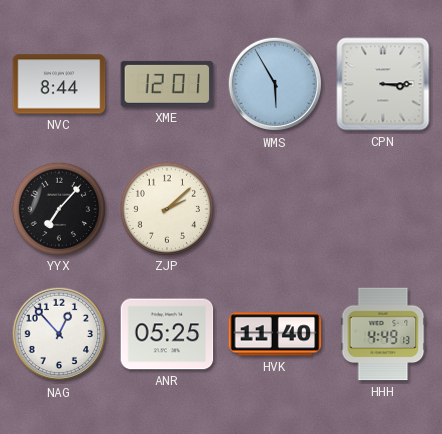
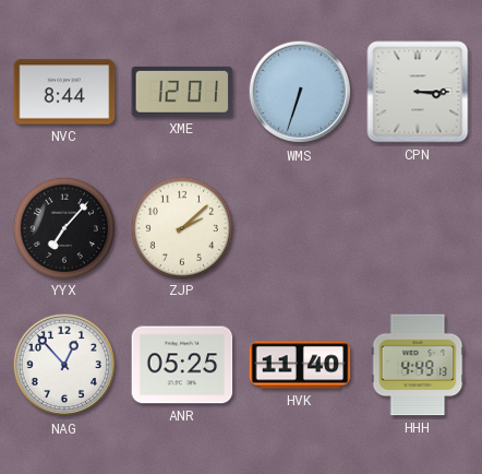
WMS: 5:55 -> 6:33
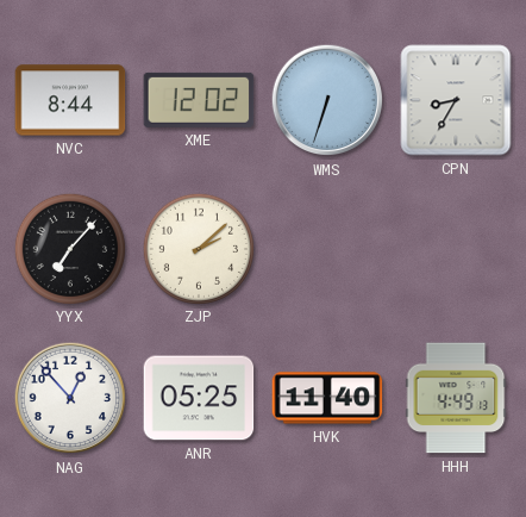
XME: 12:01 -> 12:02
CPN: 3:15 -> 8:35
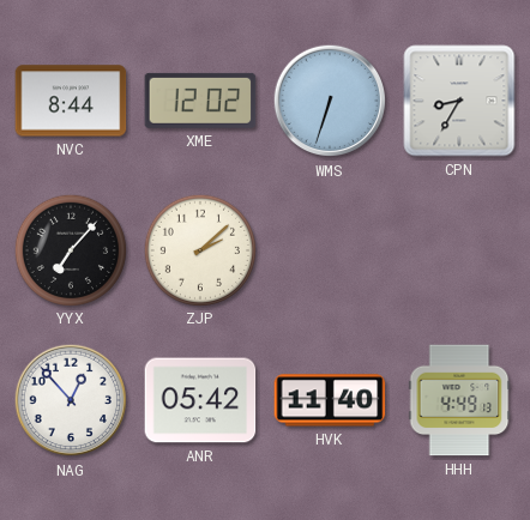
ANR: 05:25 -> 05:42
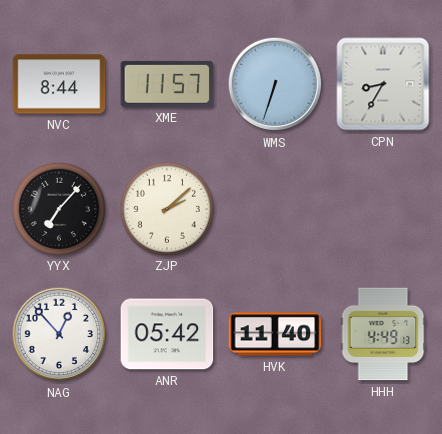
XME: 12:02 -> 11:57
